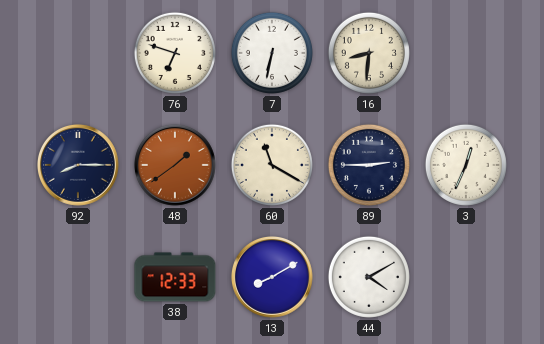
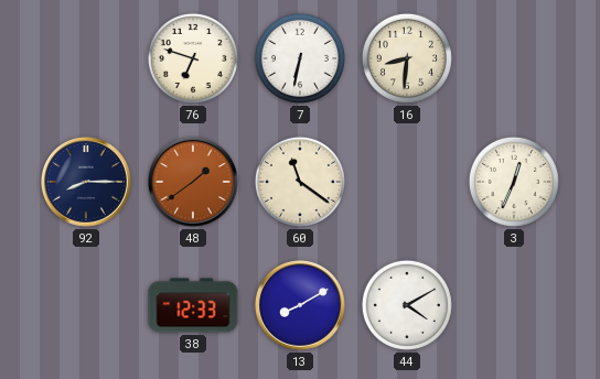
60: 11:20 -> 11:21
89: 2:45 -> none
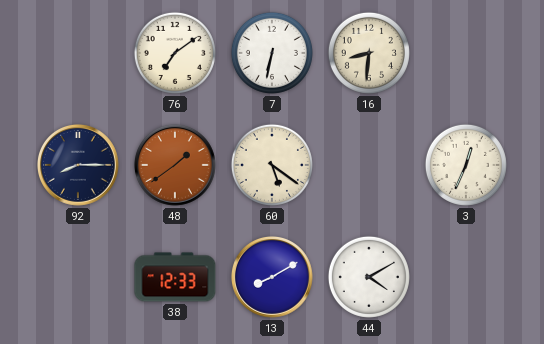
76: 6:48 -> 7:09
60: 11:21 -> 5:21
